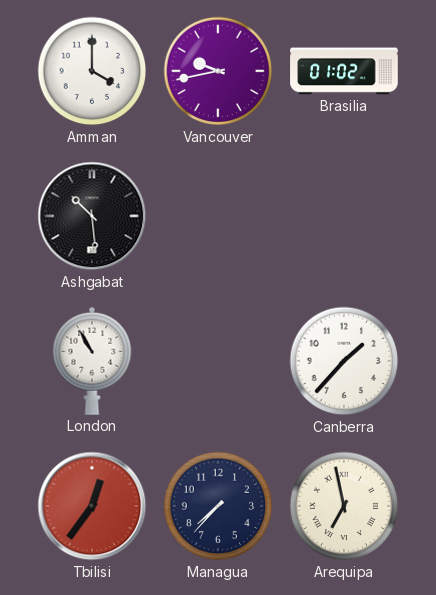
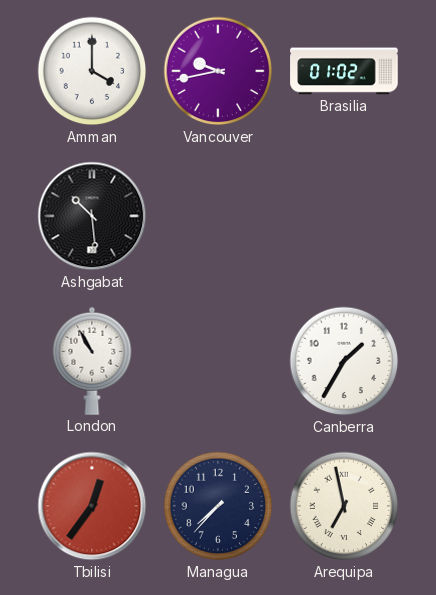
Canberra: 1:37 -> 1:35
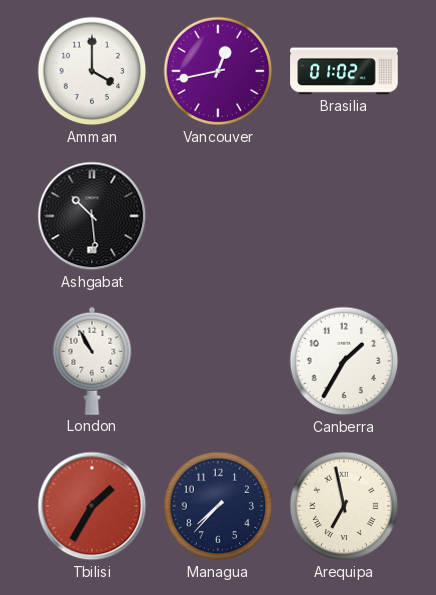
Vancouver: 9:43 -> 12:43
Tbilisi: 12:36 -> 1:35
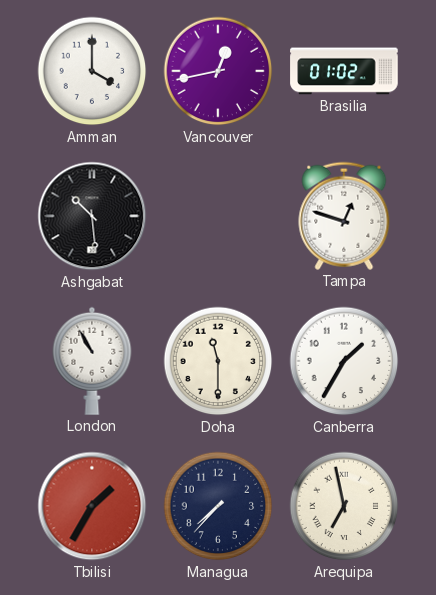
Tampa: none -> 12:48
Doha: none -> 11:30
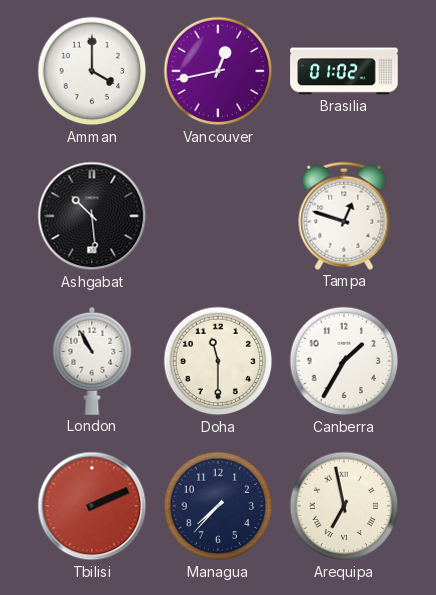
Tbilisi: 1:35 -> 2:11
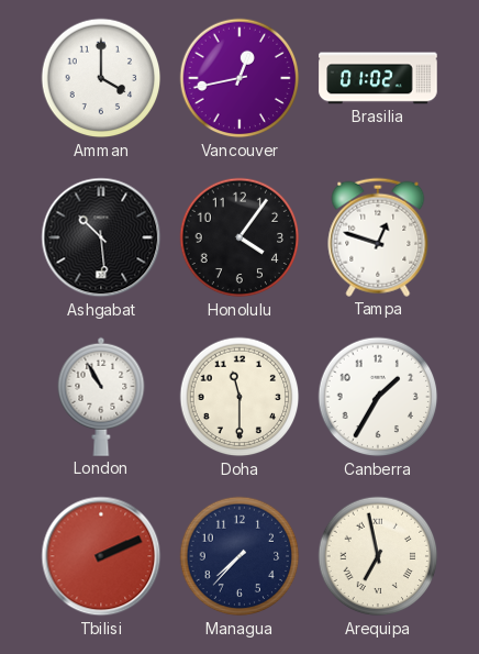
Honolulu: none -> 4:06
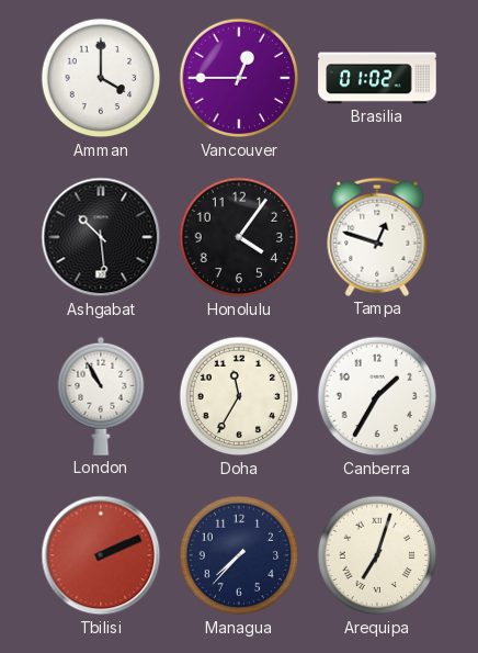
Vancouver: 12:43 -> 12:45
Doha: 11:30 -> 11:35
Arequipa: 6:58 -> 7:03
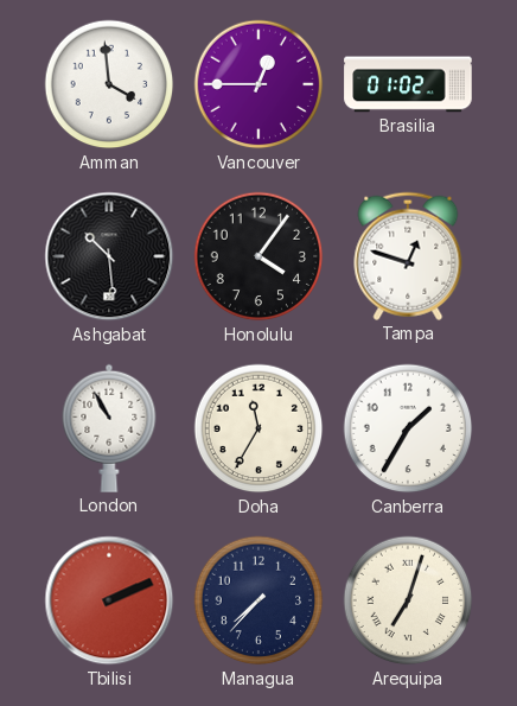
Amman: 4:00 -> 3:59
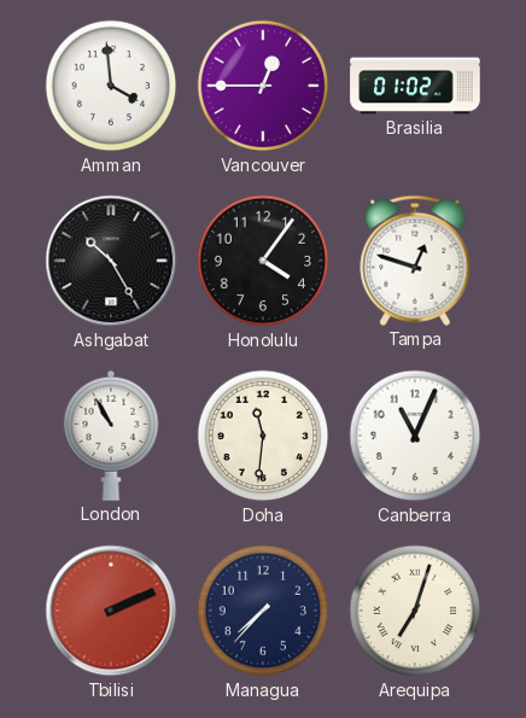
Ashgabat: 10:29 -> 10:25
Doha: 11:35 -> 11:31
Canberra: 1:35 -> 11:04
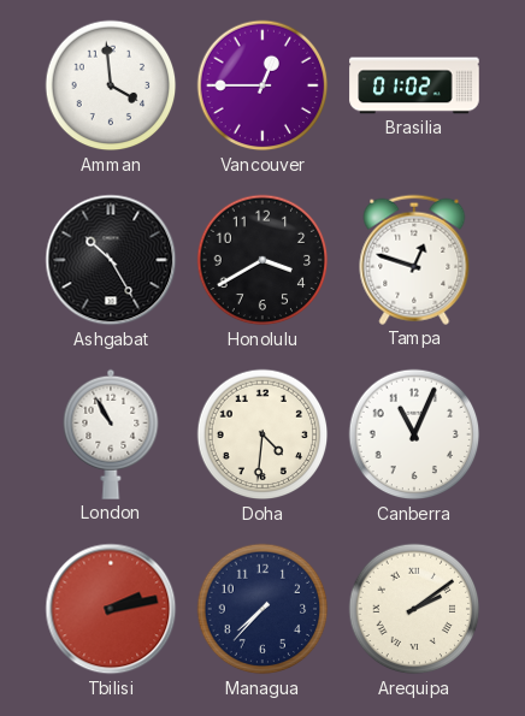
Honolulu: 4:06 -> 3:40
Doha: 11:31 -> 4:31
Tbilisi: 2:11 -> 2:13
Arequipa: 7:03 -> 2:09
